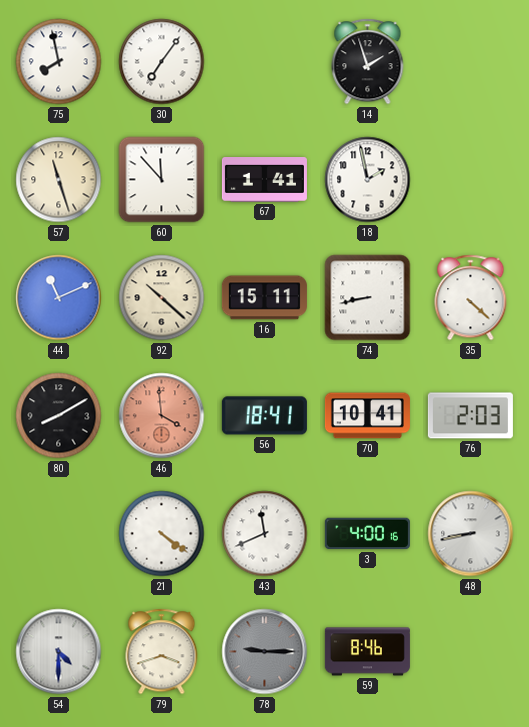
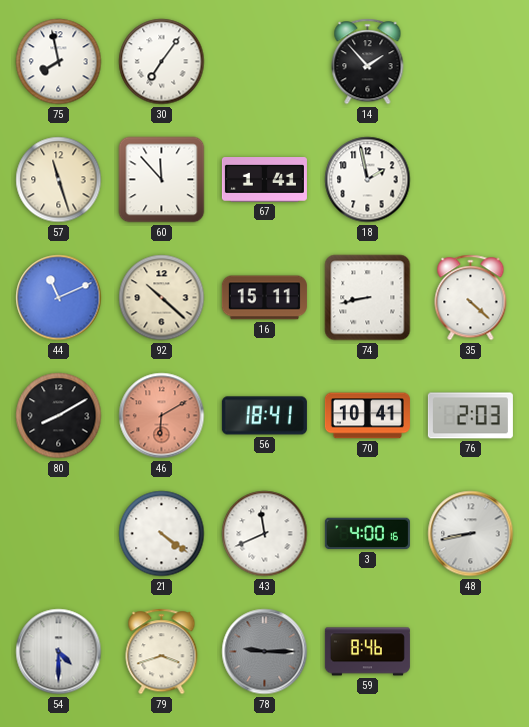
14: 1:57 -> 1:53
46: 3:59 -> 6:10
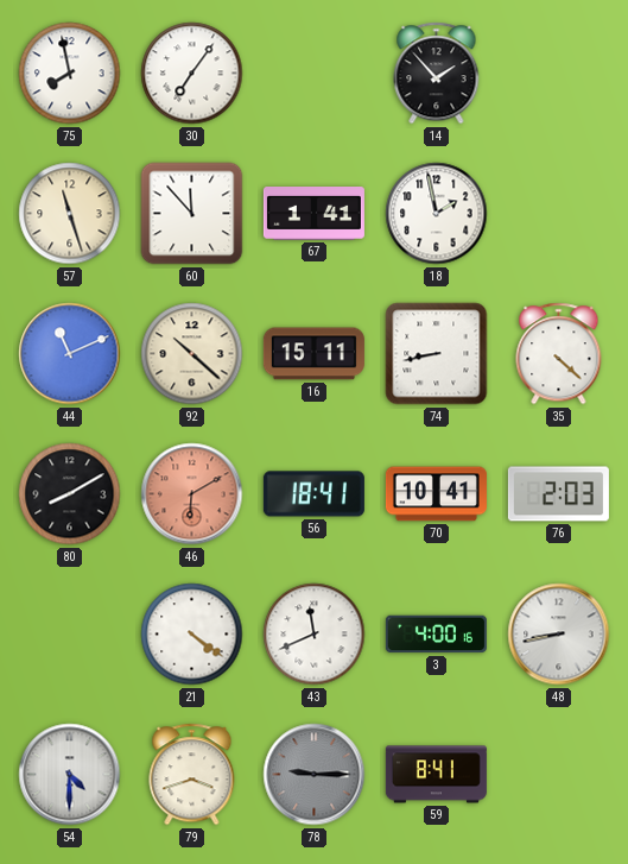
59: 8:46 -> 8:41
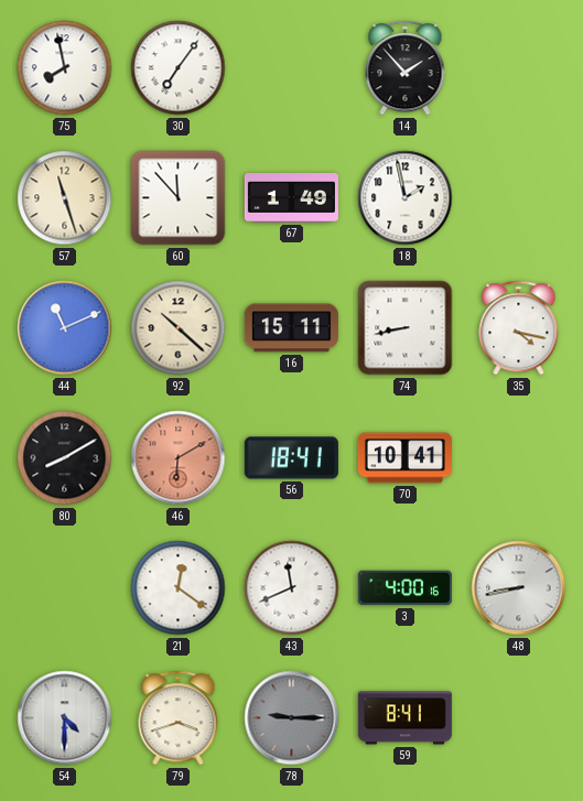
67: 1:41 -> 1:49
35: 4:22 -> 4:17
76: 2:03 -> none
21: 4:21 -> 12:21
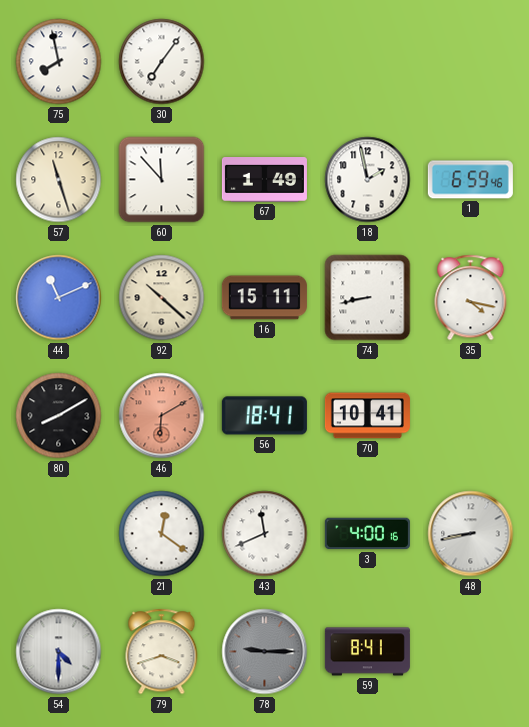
14: 1:53 -> none
1: none -> 6:59
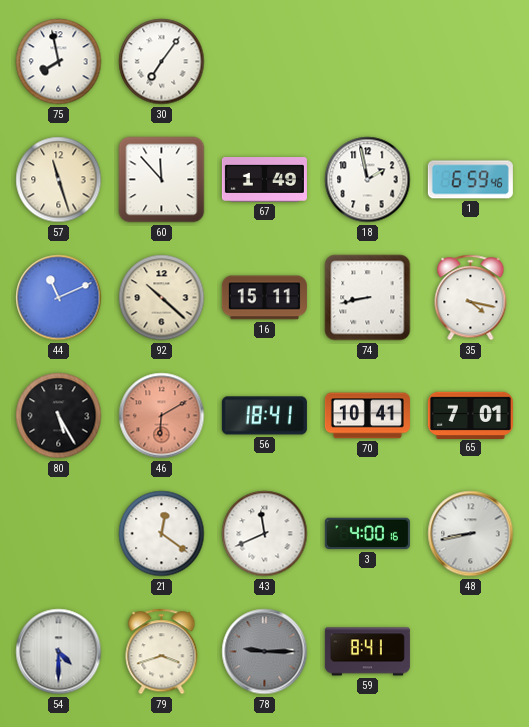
80: 8:10 -> 5:25
65: none -> 7:01
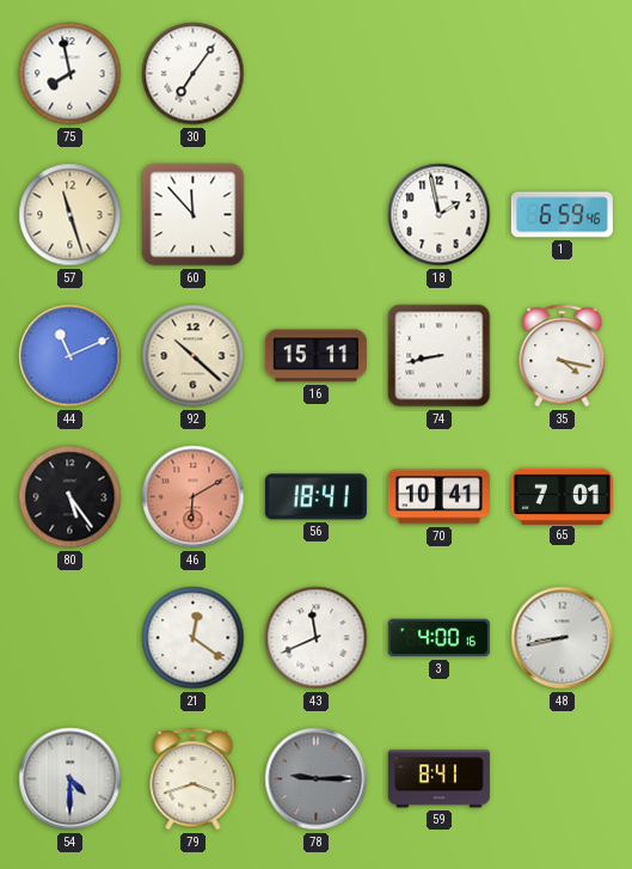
67: 1:49 -> none
80: 5:25 -> 5:24
